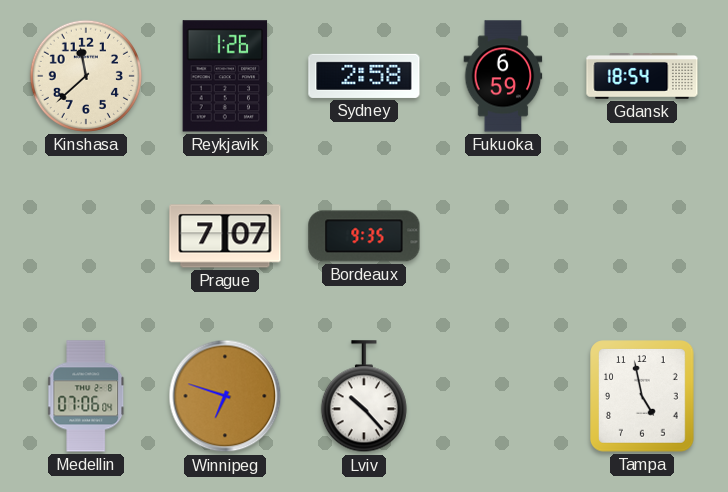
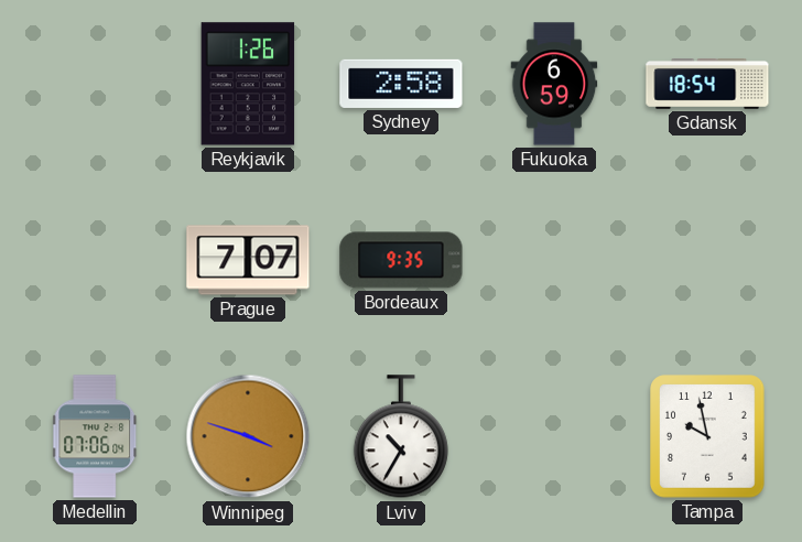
Kinshasa: 11:38 -> none
Winnipeg: 6:48 -> 3:48
Lviv: 10:23 -> 10:35
Tampa: 4:58 -> 9:58
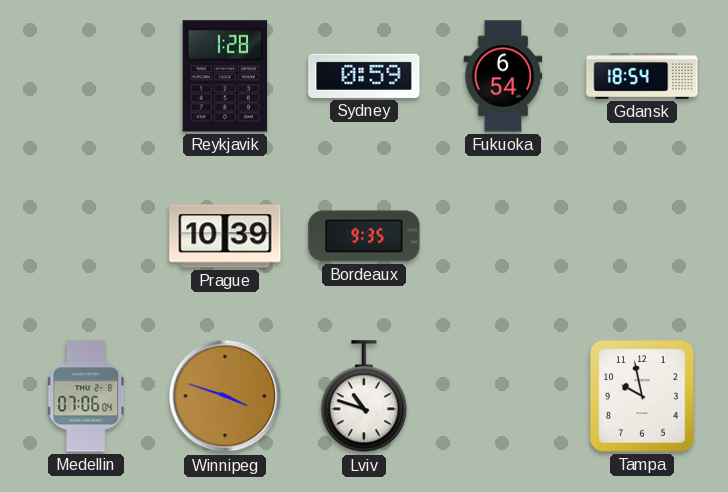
Reykjavik: 1:26 -> 1:28
Sydney: 2:58 -> 0:59
Fukuoka: 6:59 -> 6:54
Prague: 7:07 -> 10:39
Lviv: 10:35 -> 10:48
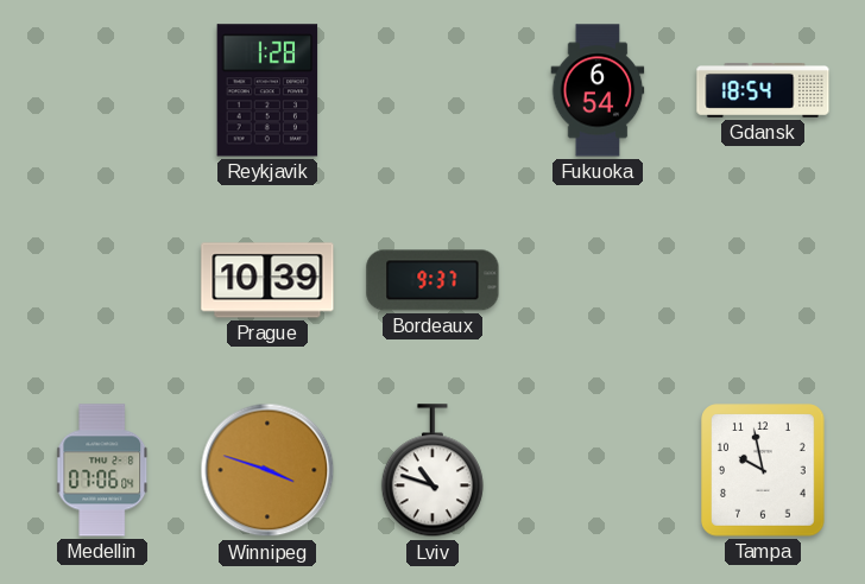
Sydney: 0:59 -> none
Bordeaux: 9:35 -> 9:37
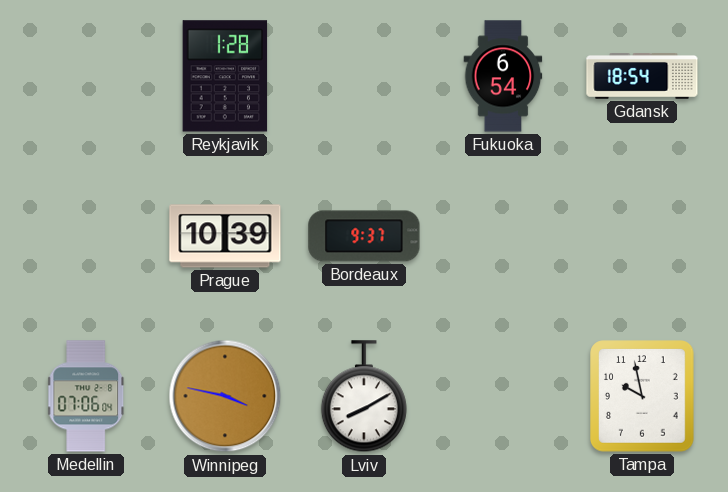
Winnipeg: 3:48 -> 3:47
Lviv: 10:48 -> 8:10
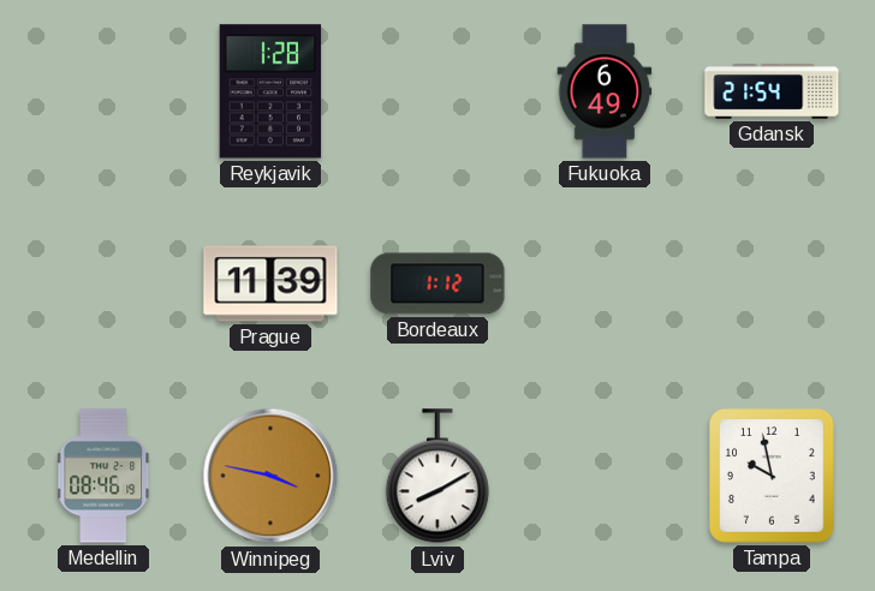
Fukuoka: 6:54 -> 6:49
Gdansk: 18:54 -> 21:54
Prague: 10:39 -> 11:39
Bordeaux: 9:37 -> 1:12
Medellin: 07:06 -> 08:46
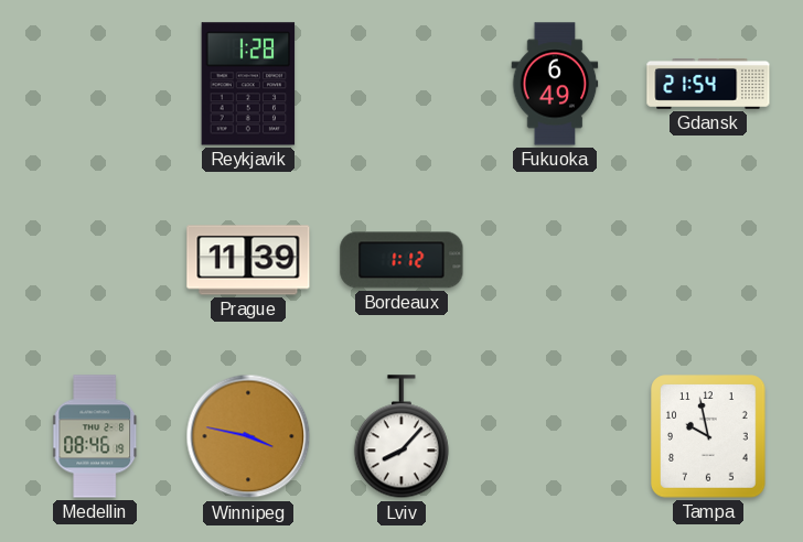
Lviv: 8:10 -> 8:07
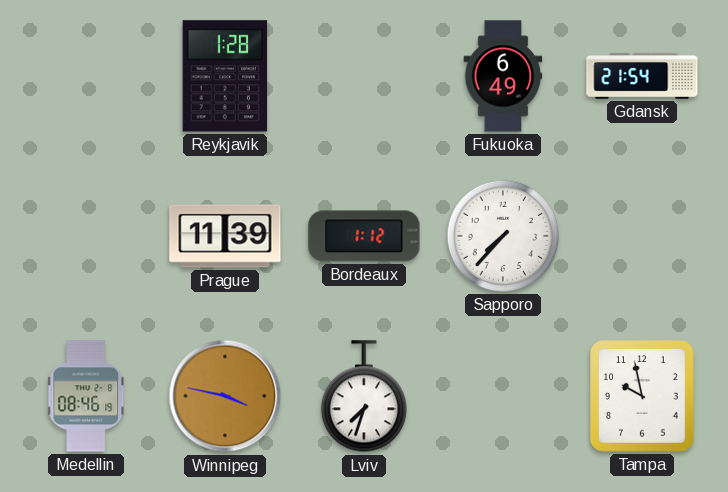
Sapporo: none -> 7:37
Lviv: 8:07 -> 7:33
